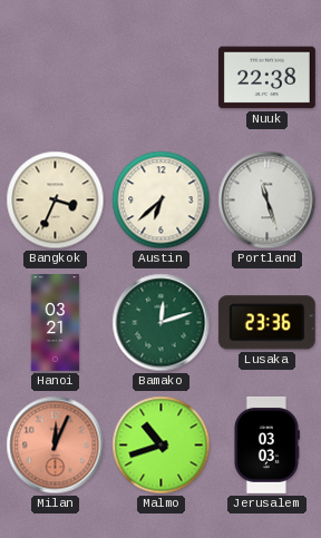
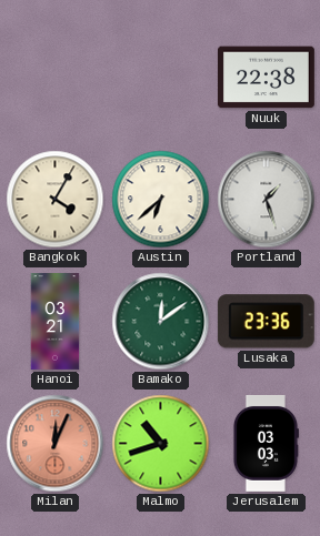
Bangkok: 3:34 -> 4:05
Portland: 11:27 -> 1:27
Bamako: 12:12 -> 12:09
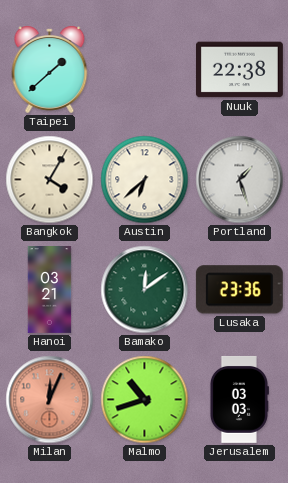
Taipei: none -> 1:38
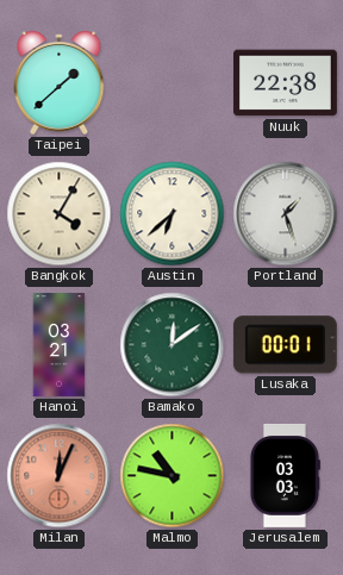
Lusaka: 23:36 -> 00:01
Malmo: 10:42 -> 10:47
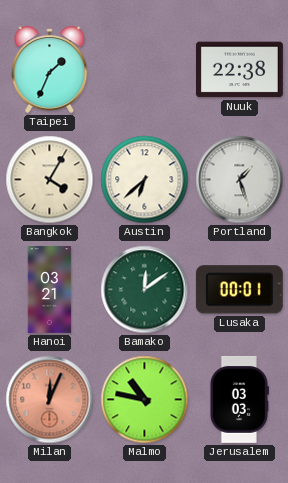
Taipei: 1:38 -> 1:34
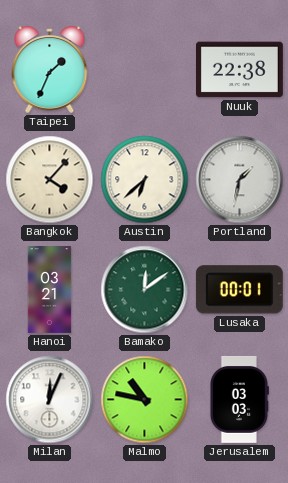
Bangkok: 4:05 -> 4:07
Portland: 1:27 -> 1:32
Milan dial: salmon -> white
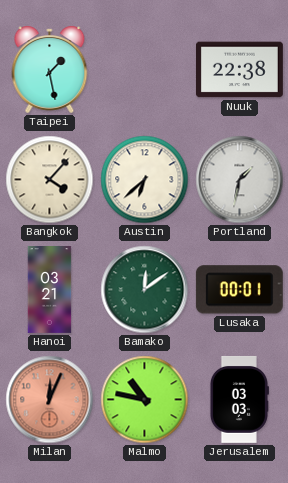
Taipei: 1:34 -> 1:28
Milan dial: white -> salmon
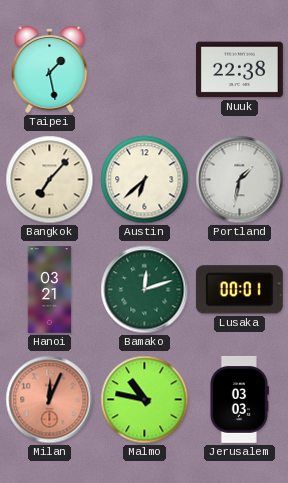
Bangkok: 4:07 -> 7:07
Bamako: 12:09 -> 12:12
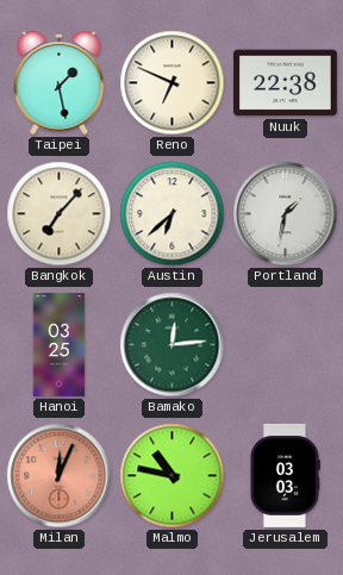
Reno: none -> 6:49
Hanoi: 03:21 -> 03:25
Bamako: 12:12 -> 12:14
Lusaka: 00:01 -> none
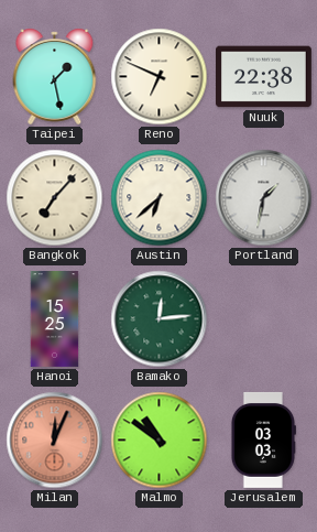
Hanoi: 03:25 -> 15:25
Malmo: 10:47 -> 10:51
